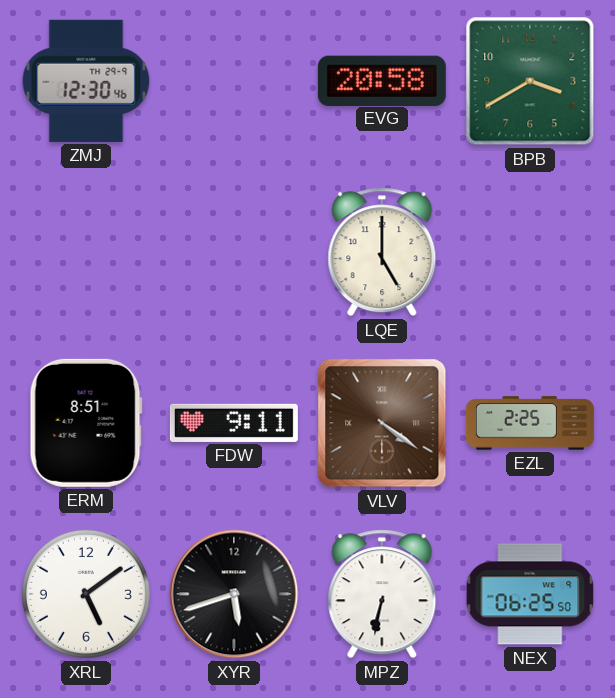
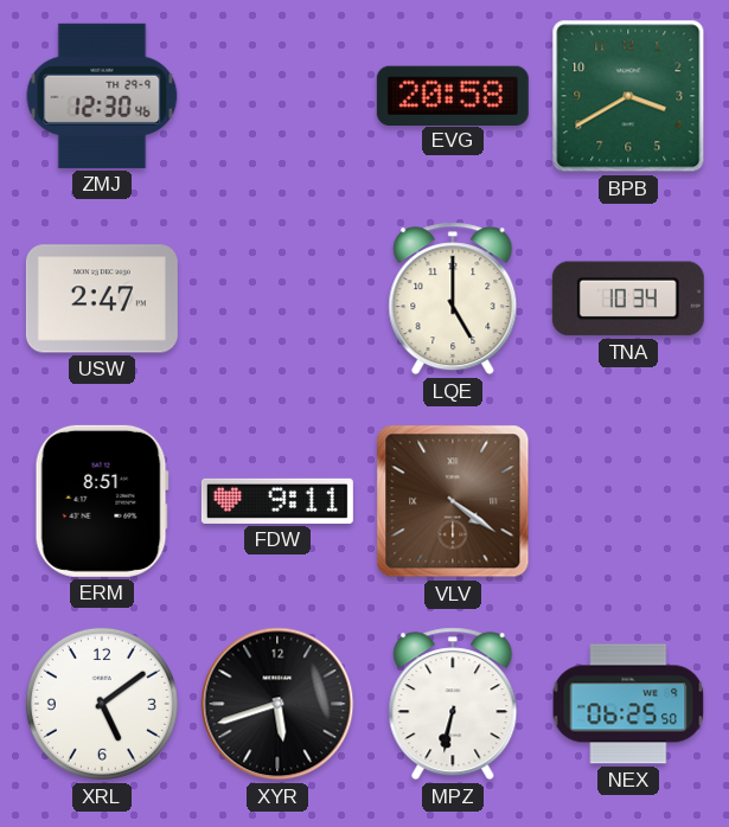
USW: none -> 2:47
TNA: none -> 10:34
EZL: 2:25 -> none
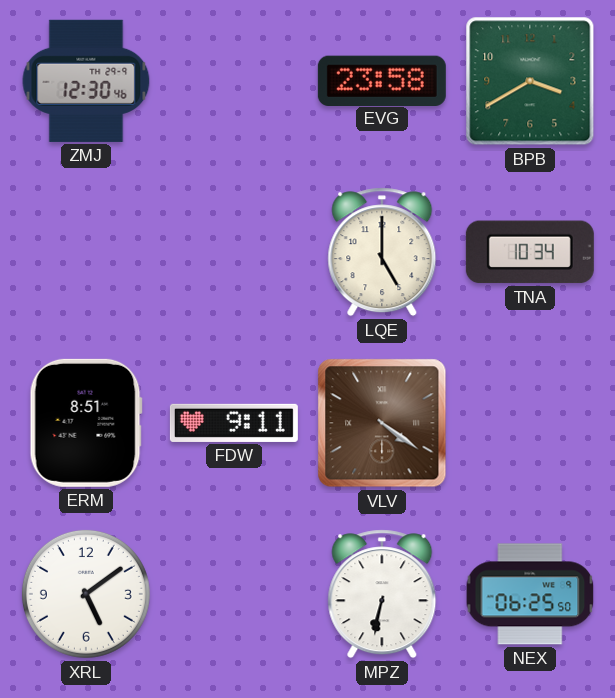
EVG: 20:58 -> 23:58
USW: 2:47 -> none
XYR: 5:42 -> none
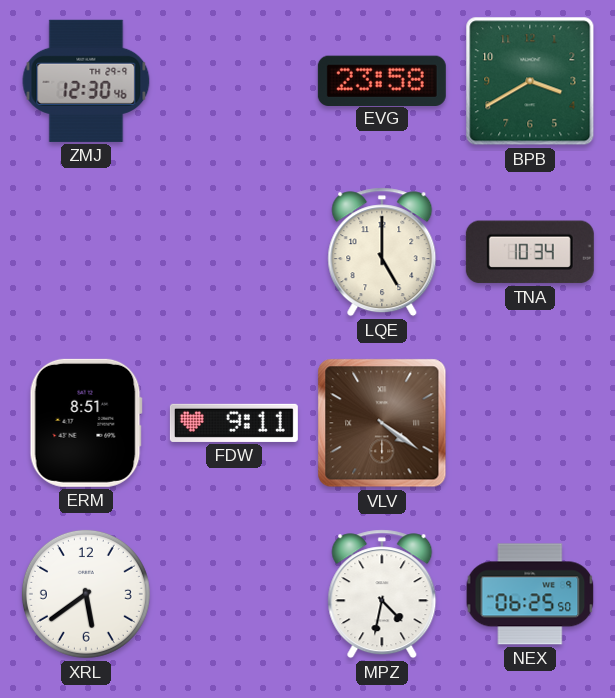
XRL: 5:09 -> 5:39
MPZ: 6:32 -> 4:32
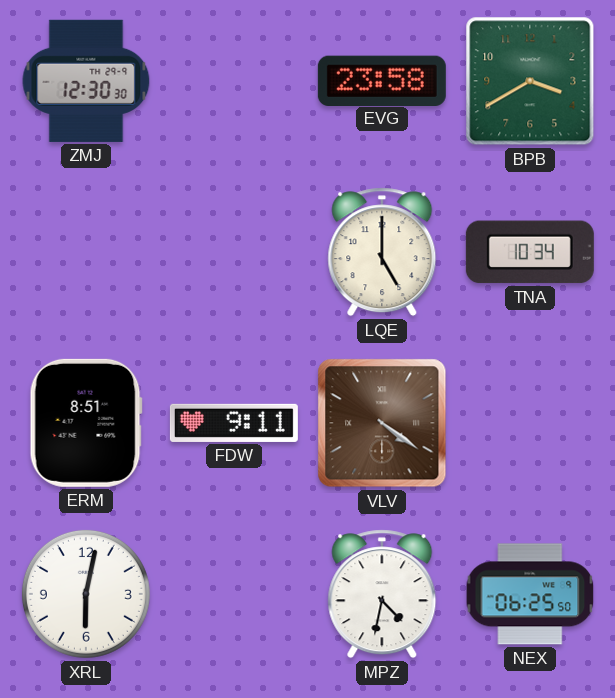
ZMJ: 12:30:46 -> 12:30:30
XRL: 5:39 -> 6:02
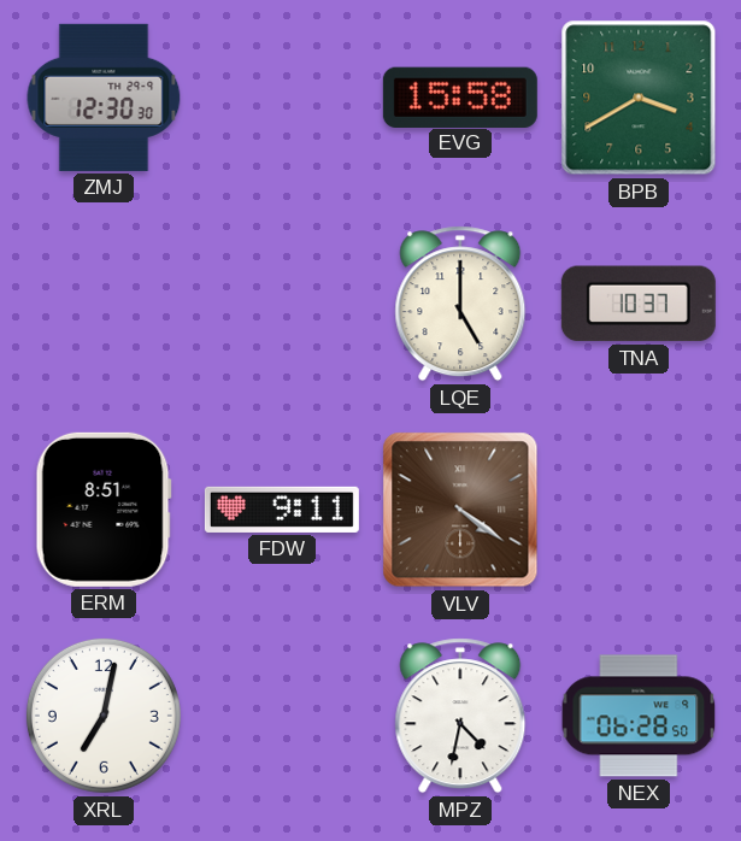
EVG: 23:58 -> 15:58
TNA: 10:34 -> 10:37
XRL: 6:02 -> 7:02
NEX: 06:25 -> 06:28
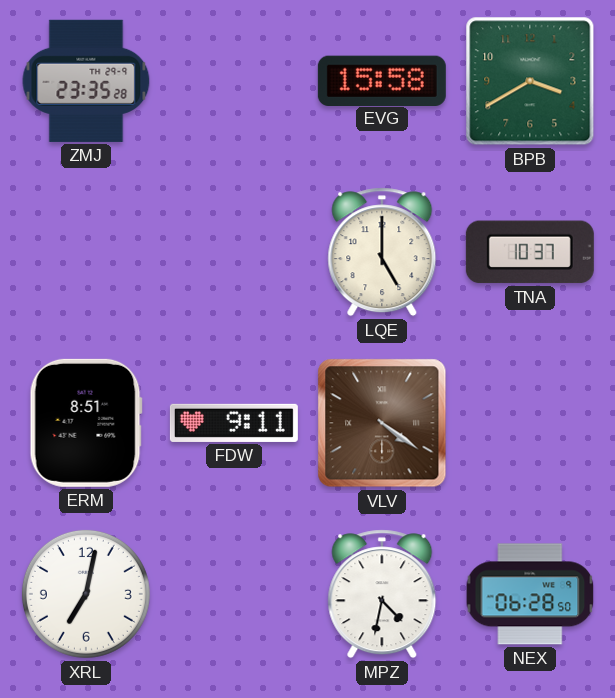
ZMJ: 12:30 -> 23:35
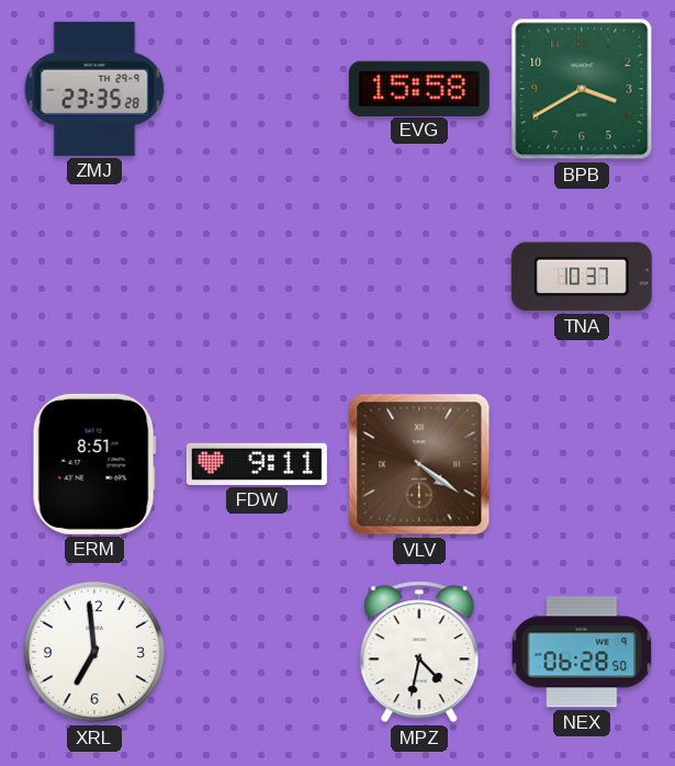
LQE: 5:00 -> none
XRL: 7:02 -> 6:59
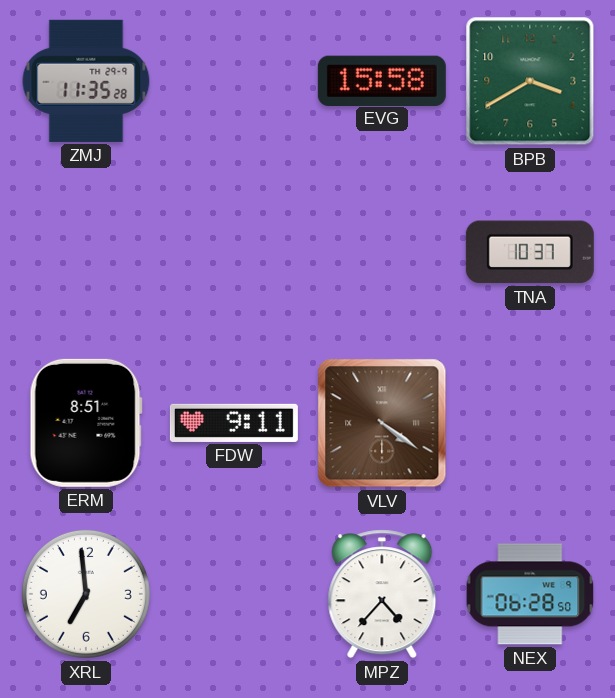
ZMJ: 23:35 -> 11:35
MPZ: 4:32 -> 4:37
